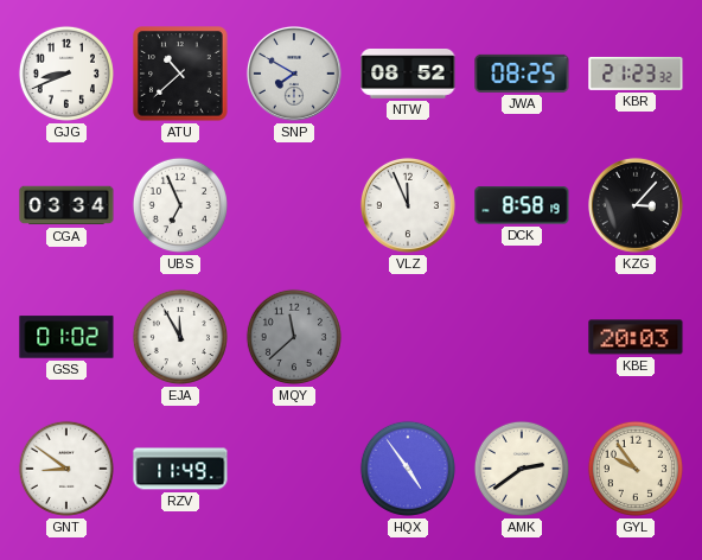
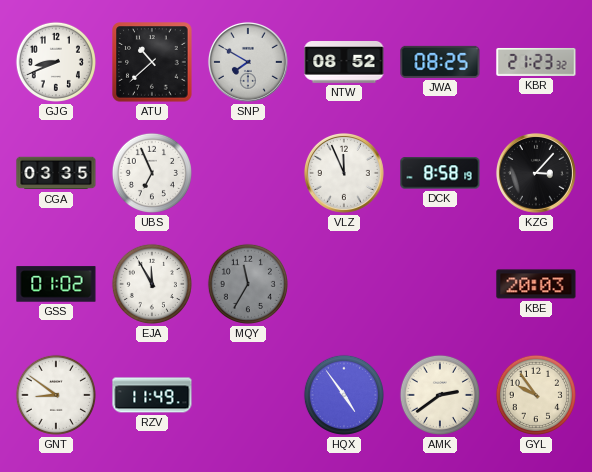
CGA: 03:34 -> 03:35
MQY: 11:38 -> 11:35
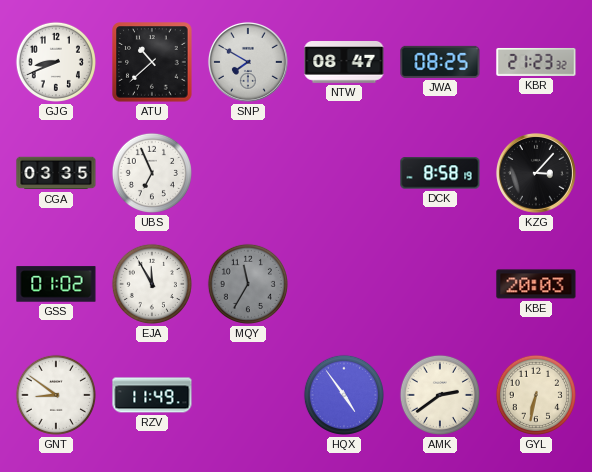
NTW: 08:52 -> 08:47
VLZ: 11:56 -> none
GYL: 9:54 -> 6:32
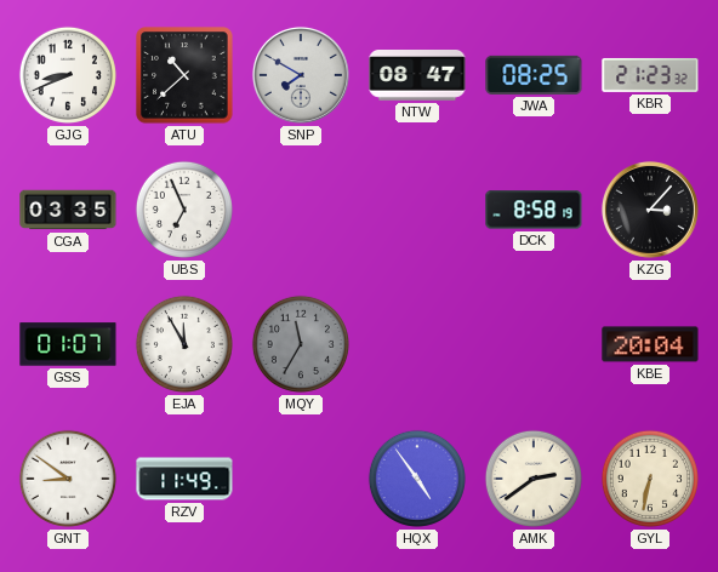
GSS: 01:02 -> 01:07
KBE: 20:03 -> 20:04
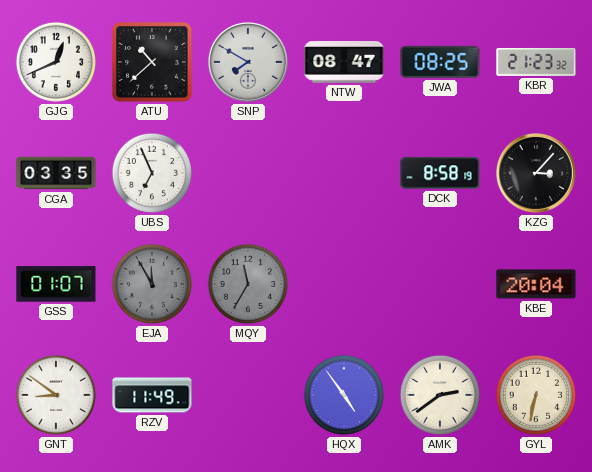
GJG: 8:41 -> 12:41
EJA dial: white -> grey
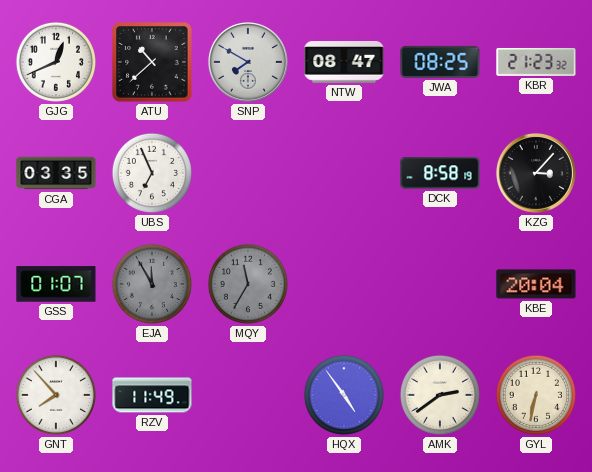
GNT: 8:51 -> 7:53
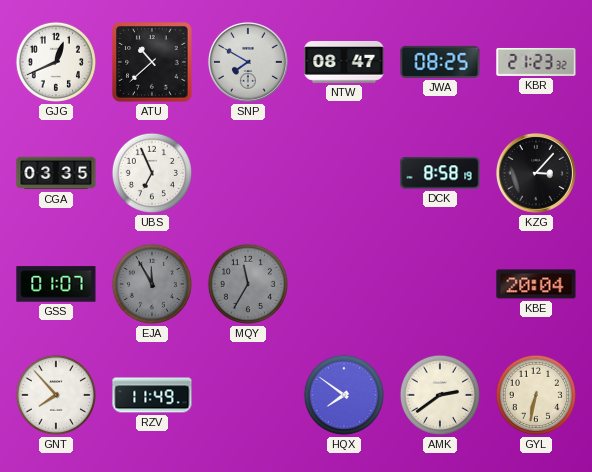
HQX: 4:54 -> 7:51
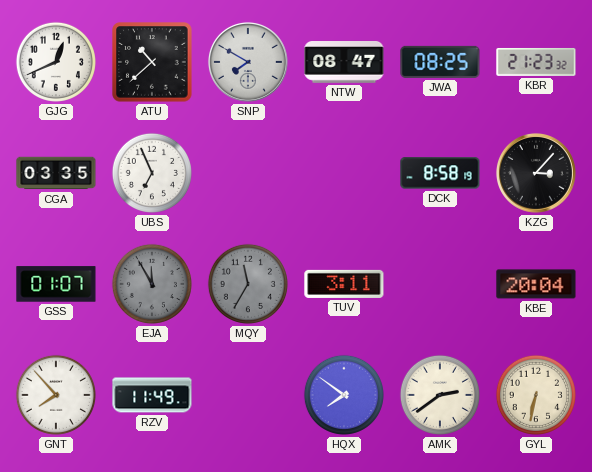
TUV: none -> 3:11
